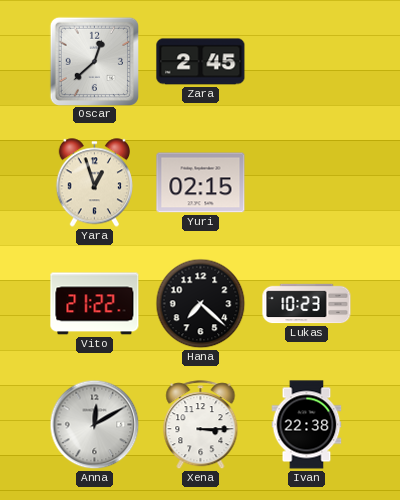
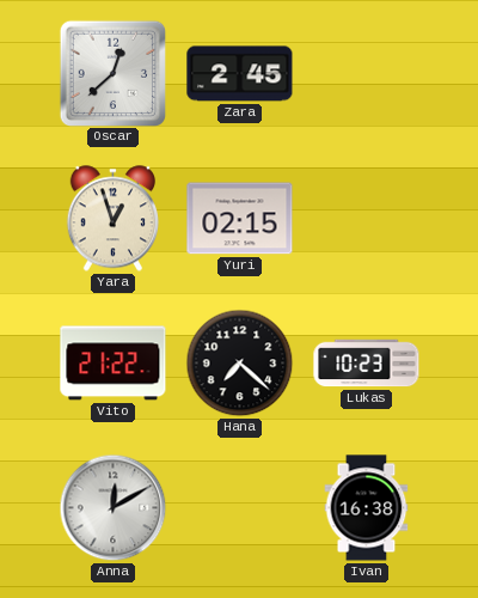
Xena: 3:15 -> none
Ivan: 22:38 -> 16:38
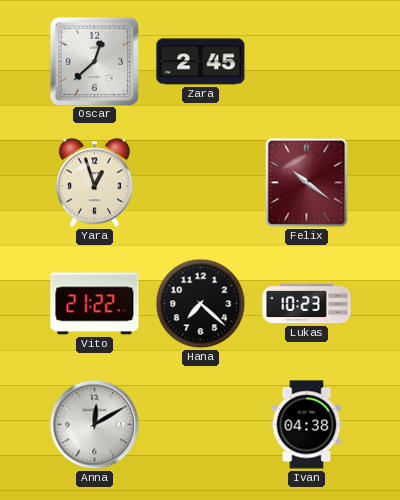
Yuri: 02:15 -> none
Felix: none -> 10:21
Ivan: 16:38 -> 04:38
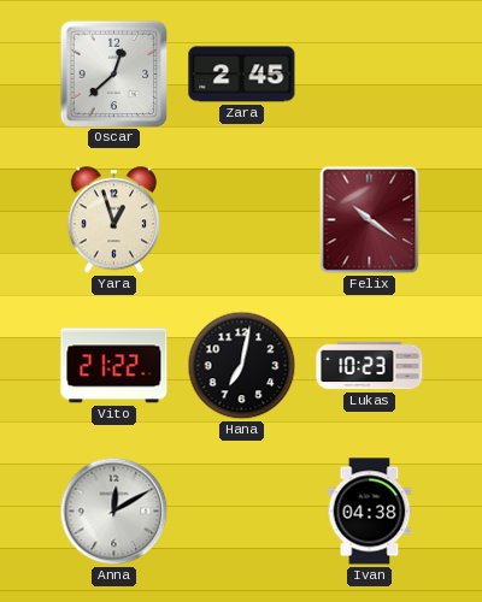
Hana: 7:22 -> 7:02
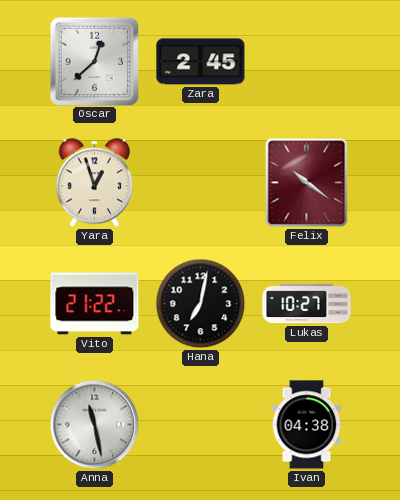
Lukas: 10:23 -> 10:27
Anna: 12:10 -> 11:28
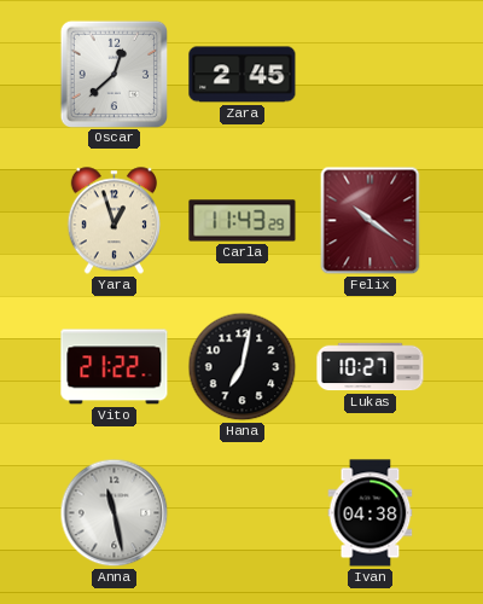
Carla: none -> 11:43
